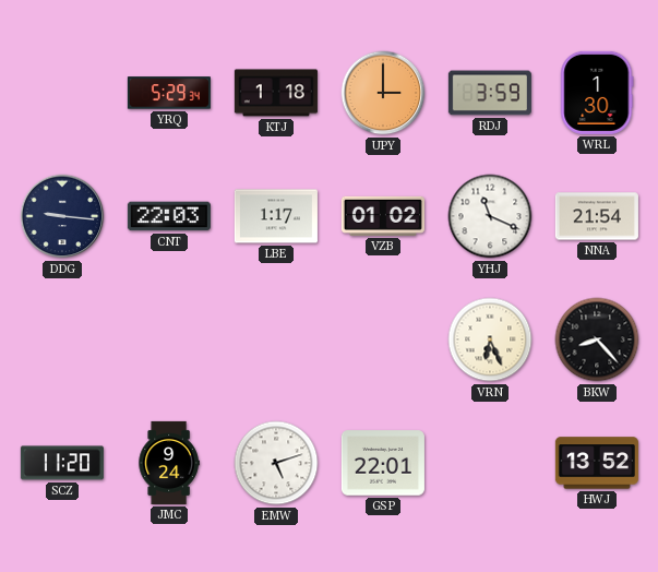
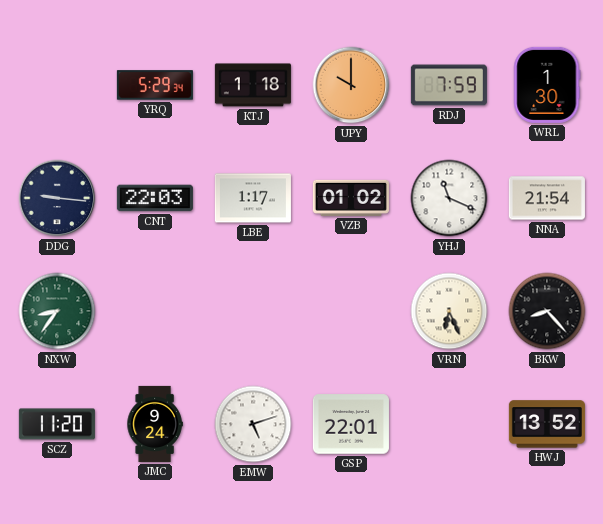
UPY: 3:00 -> 10:00
RDJ: 3:59 -> 7:59
NXW: none -> 8:36
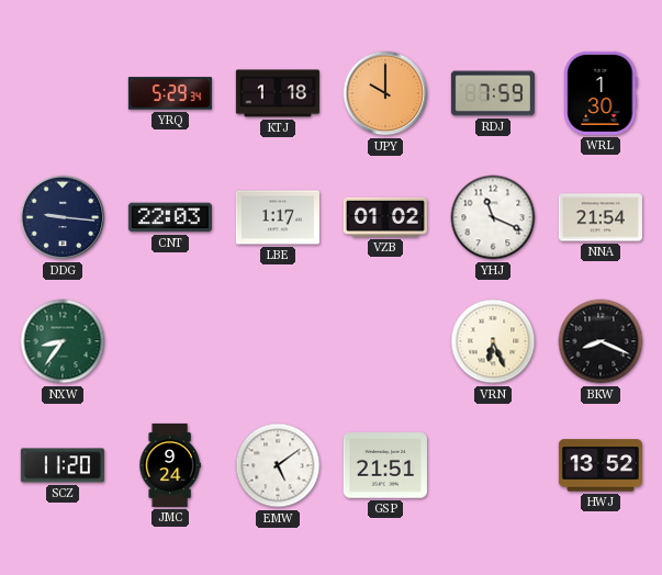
BKW: 8:23 -> 8:19
EMW: 5:12 -> 5:09
GSP: 22:01 -> 21:51
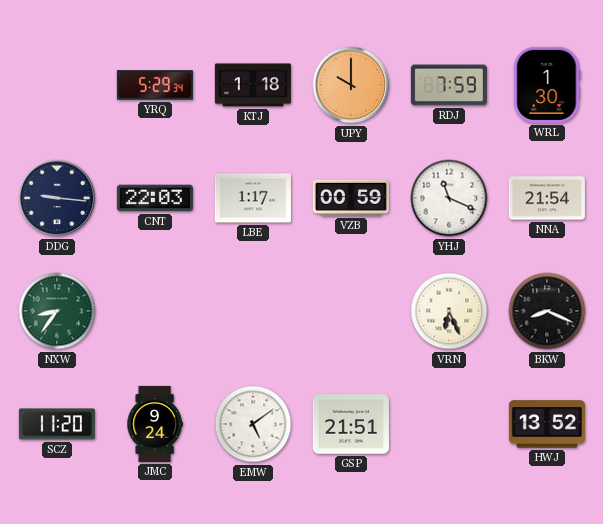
VZB: 01:02 -> 00:59
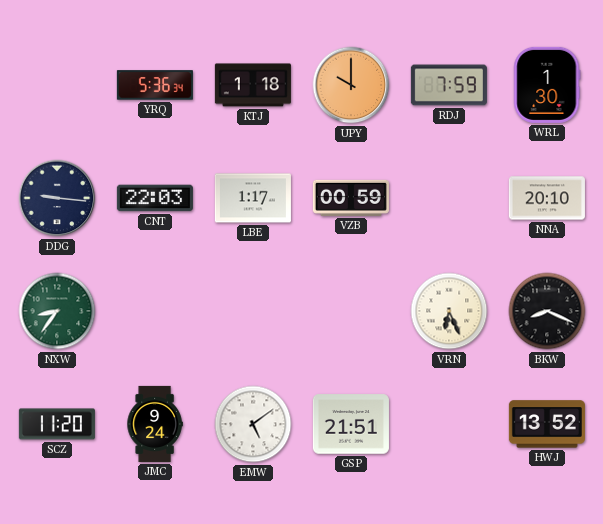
YRQ: 5:29 -> 5:36
YHJ: 11:19 -> none
NNA: 21:54 -> 20:10
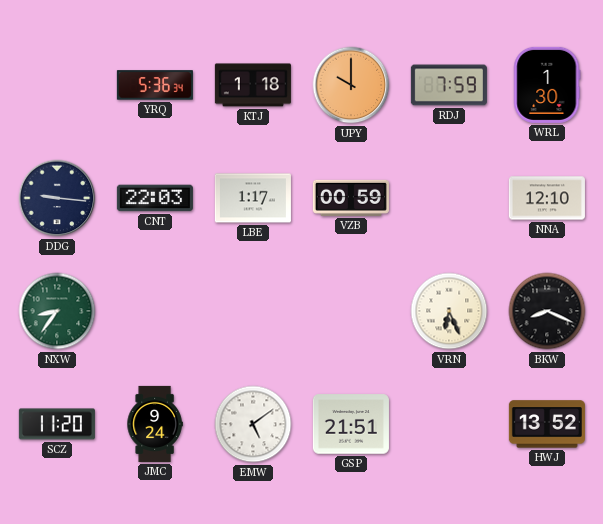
NNA: 20:10 -> 12:10
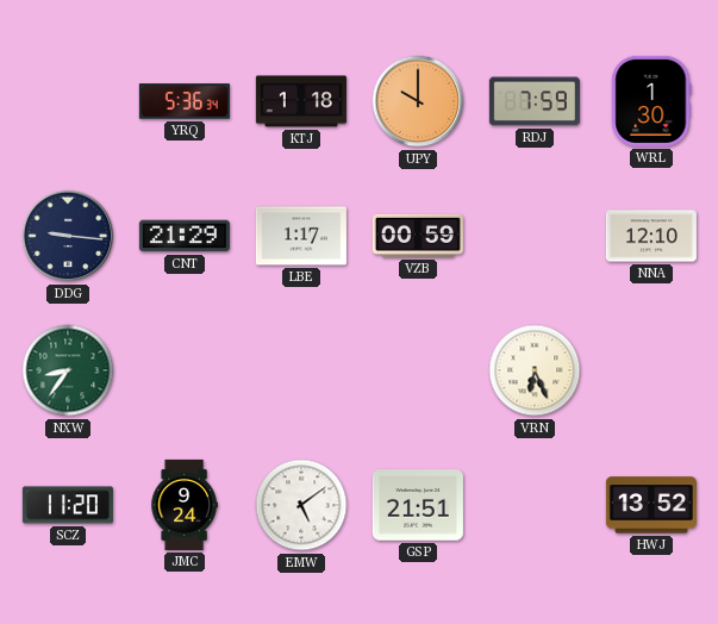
CNT: 22:03 -> 21:29
BKW: 8:19 -> none
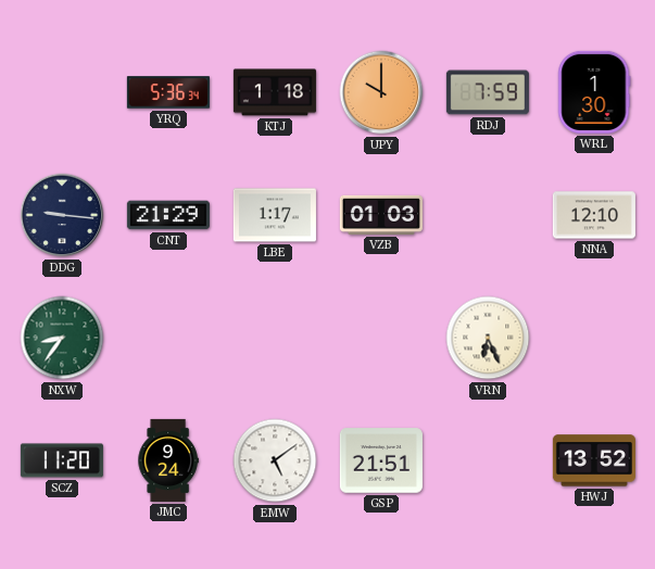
VZB: 00:59 -> 01:03
